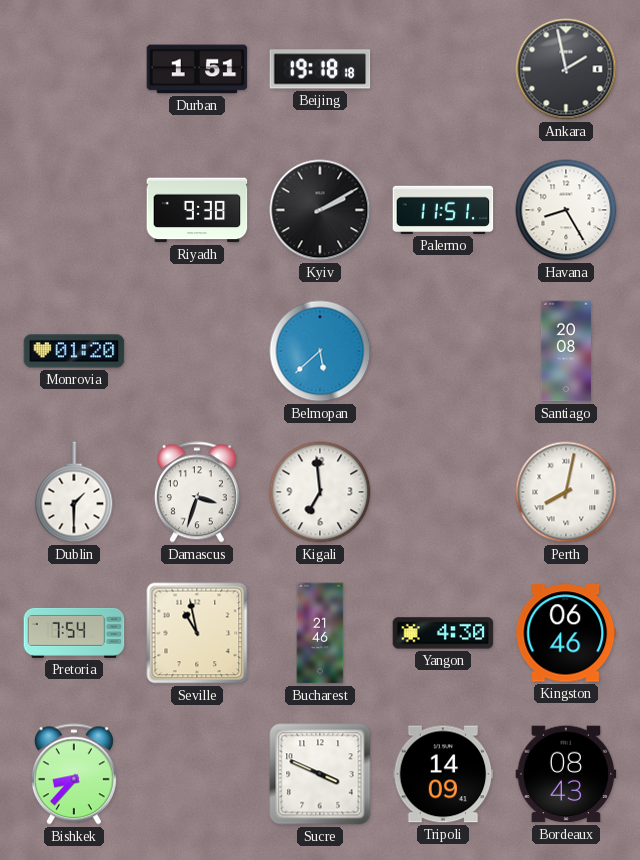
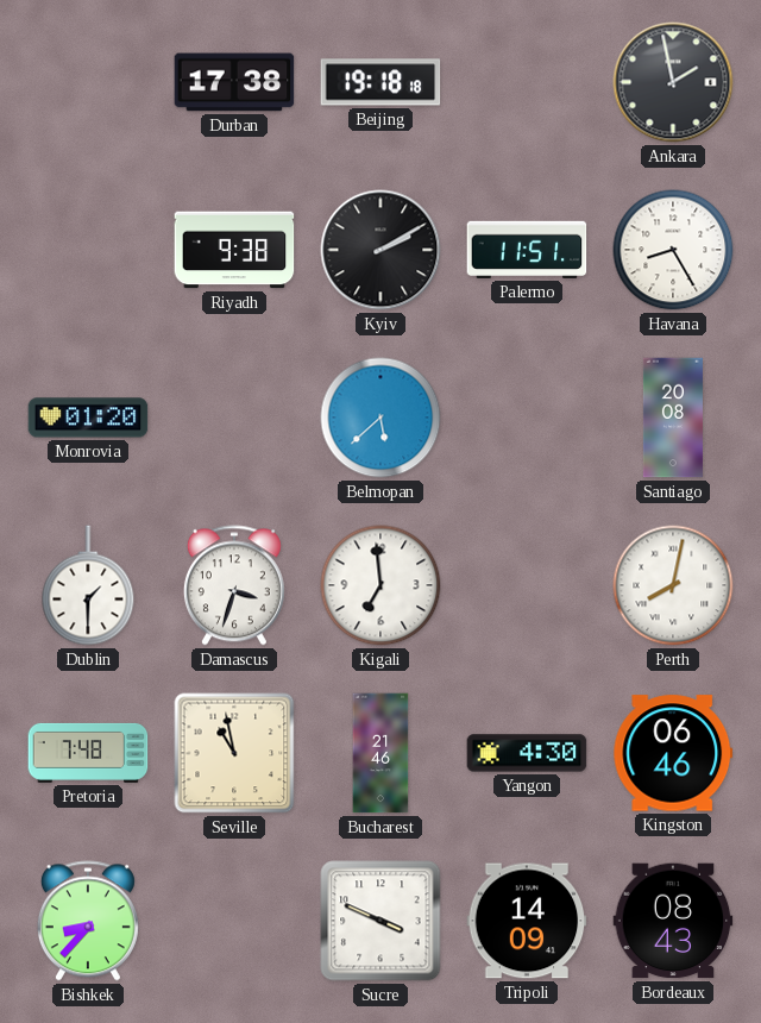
Durban: 1:51 -> 17:38
Pretoria: 7:54 -> 7:48
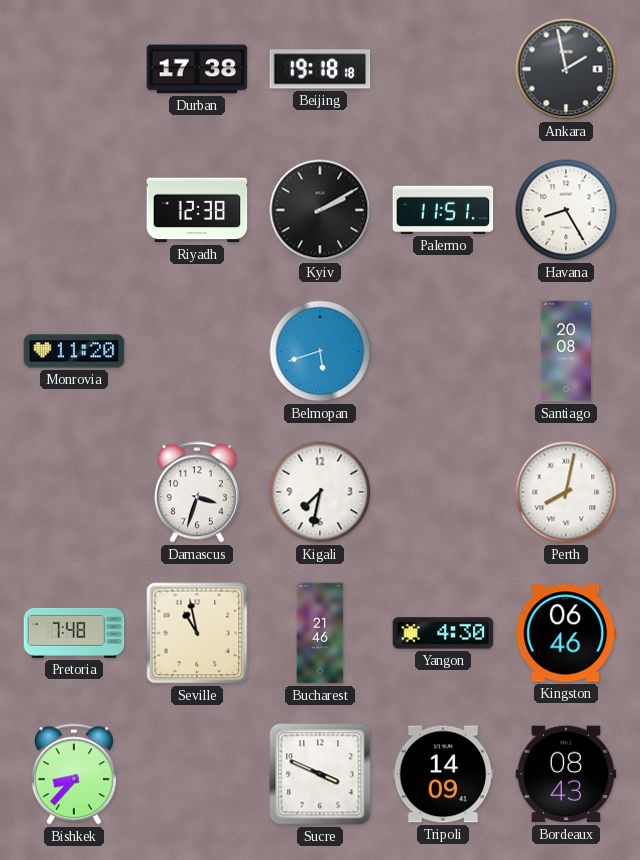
Riyadh: 9:38 -> 12:38
Monrovia: 01:20 -> 11:20
Belmopan: 5:38 -> 5:42
Dublin: 1:30 -> none
Kigali: 6:59 -> 7:32
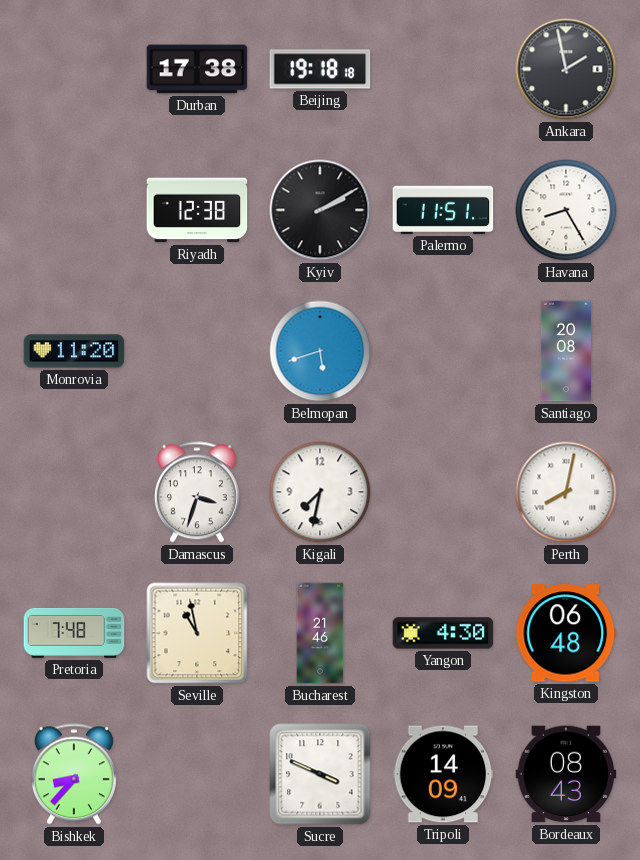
Kingston: 06:46 -> 06:48
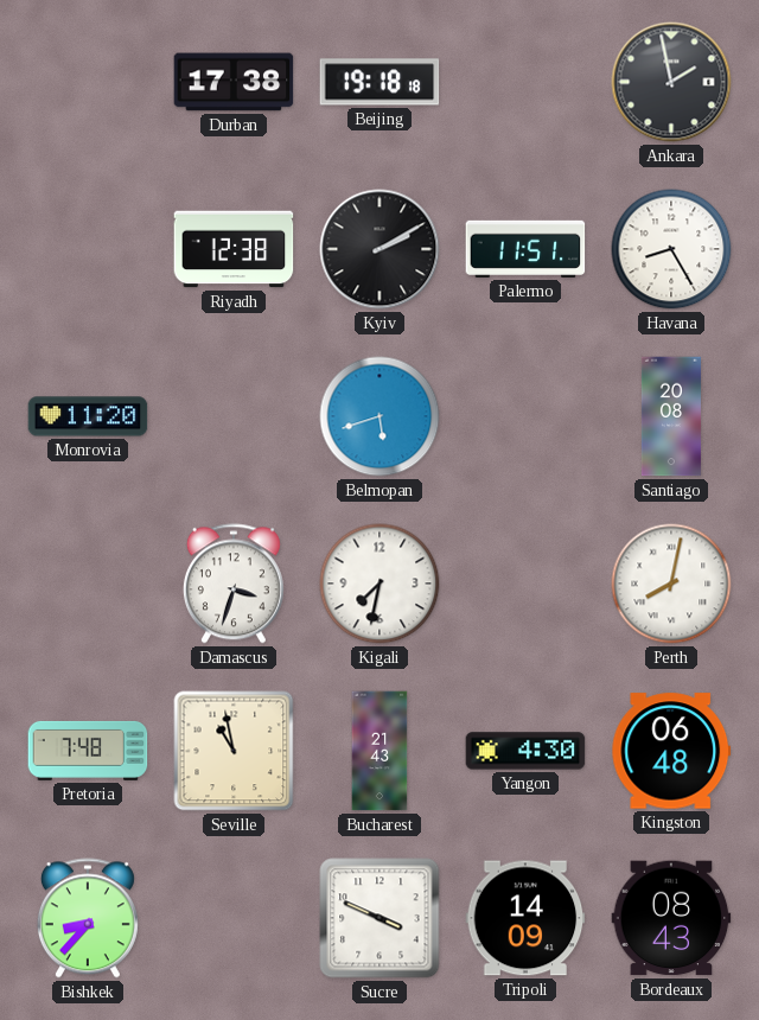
Bucharest: 21:46 -> 21:43
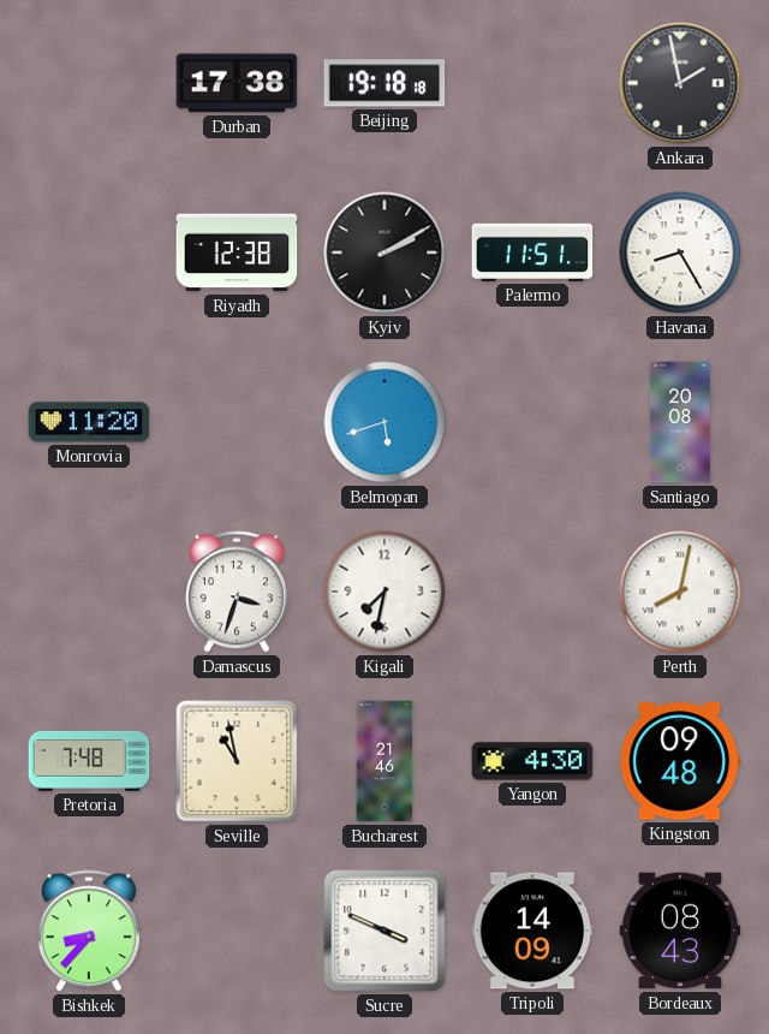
Bucharest: 21:43 -> 21:46
Kingston: 06:48 -> 09:48
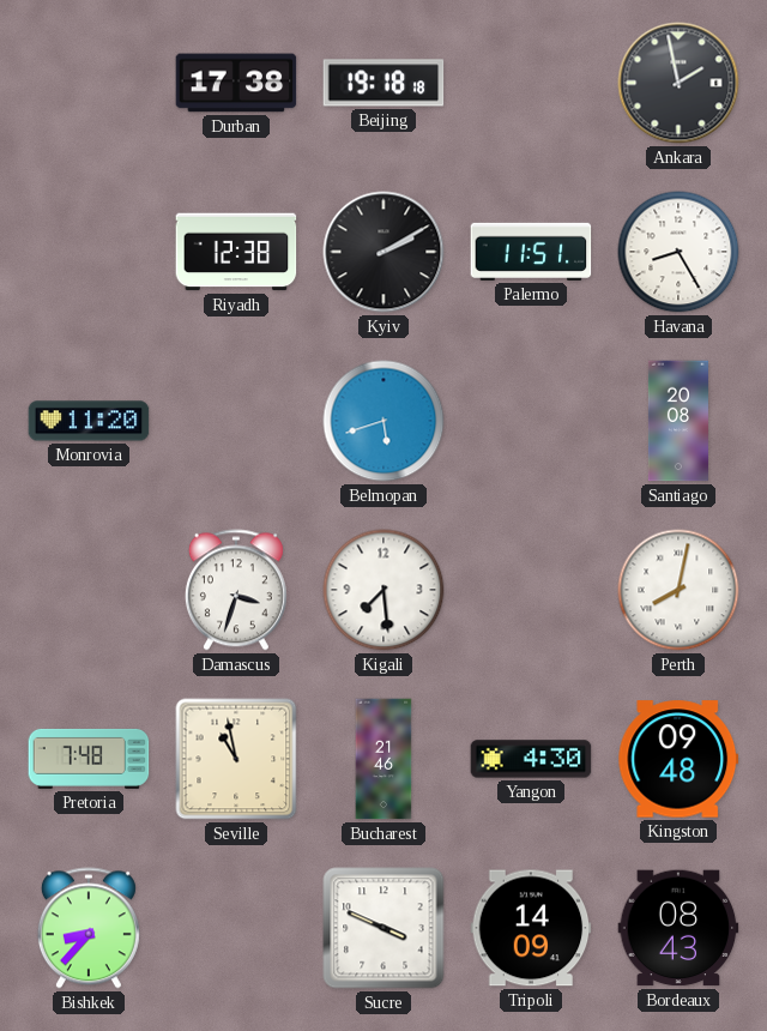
Kigali: 7:32 -> 7:29
